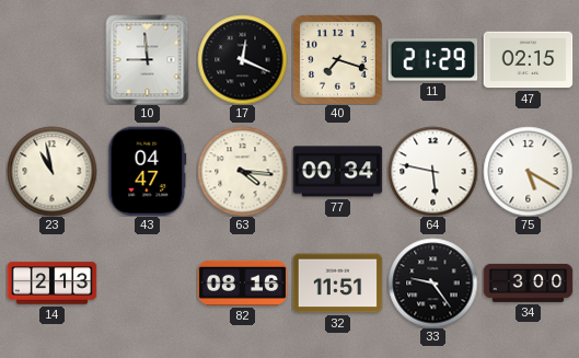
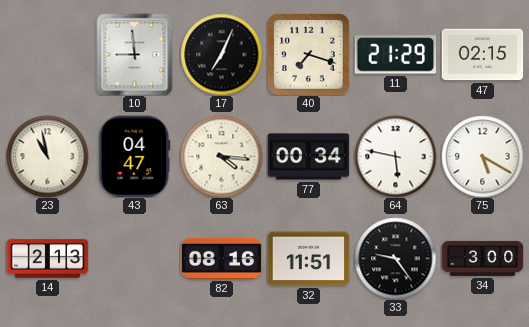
17: 12:19 -> 7:04
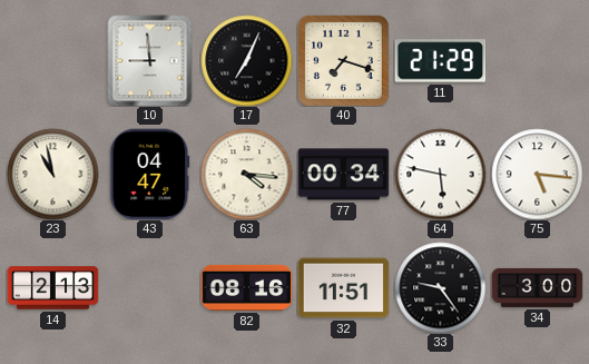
47: 02:15 -> none
75: 5:20 -> 5:16
